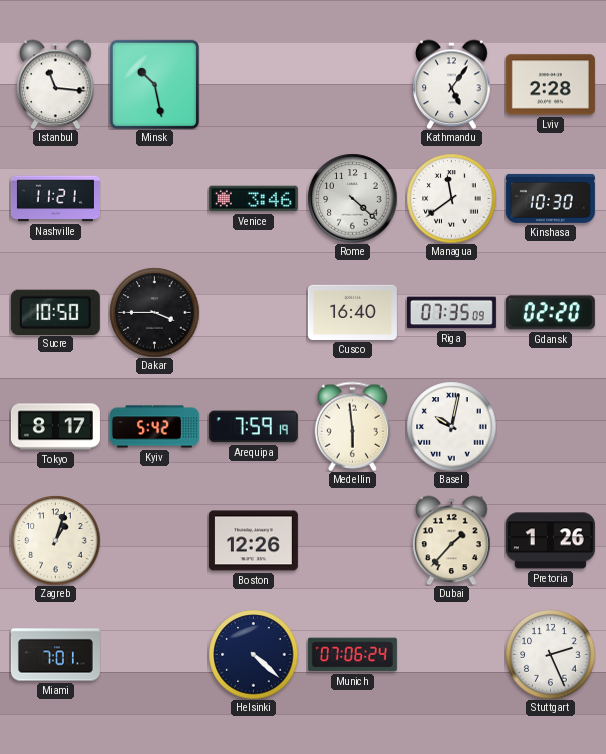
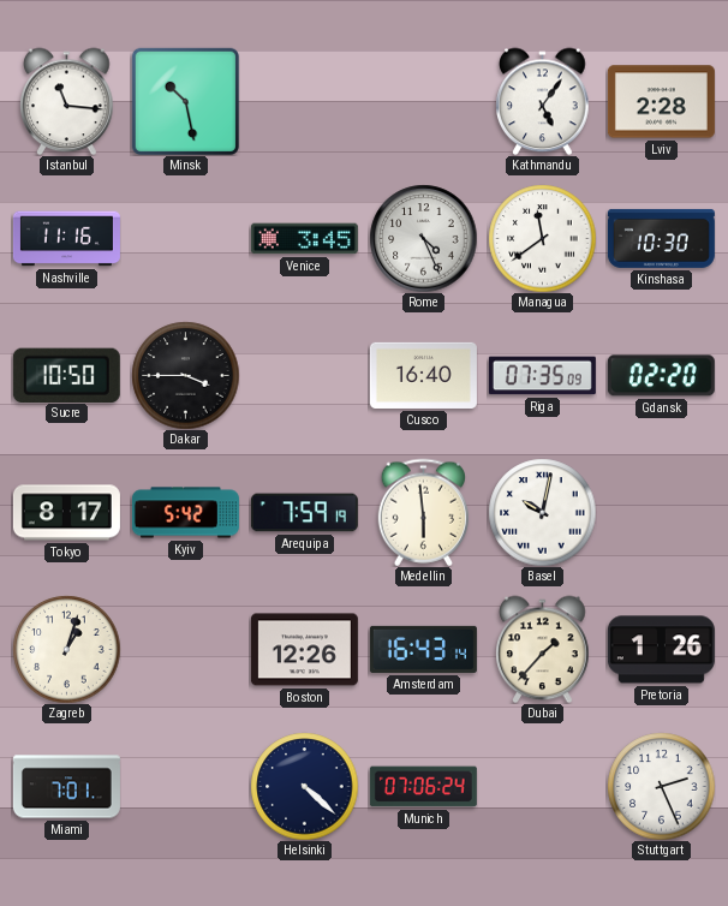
Nashville: 11:21 -> 11:16
Venice: 3:46 -> 3:45
Rome: 4:22 -> 4:26
Amsterdam: none -> 16:43
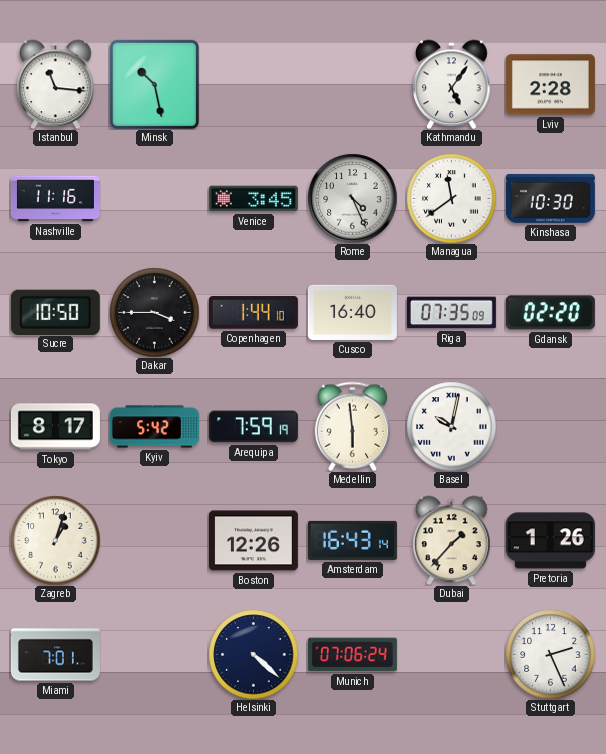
Copenhagen: none -> 1:44
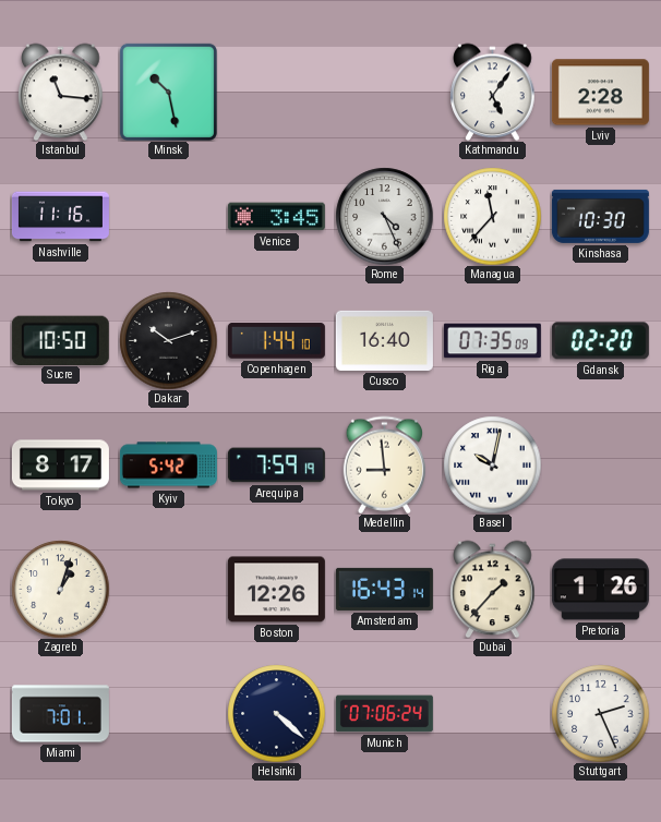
Managua: 11:39 -> 11:37
Dakar: 3:45 -> 10:12
Medellin: 5:59 -> 8:59
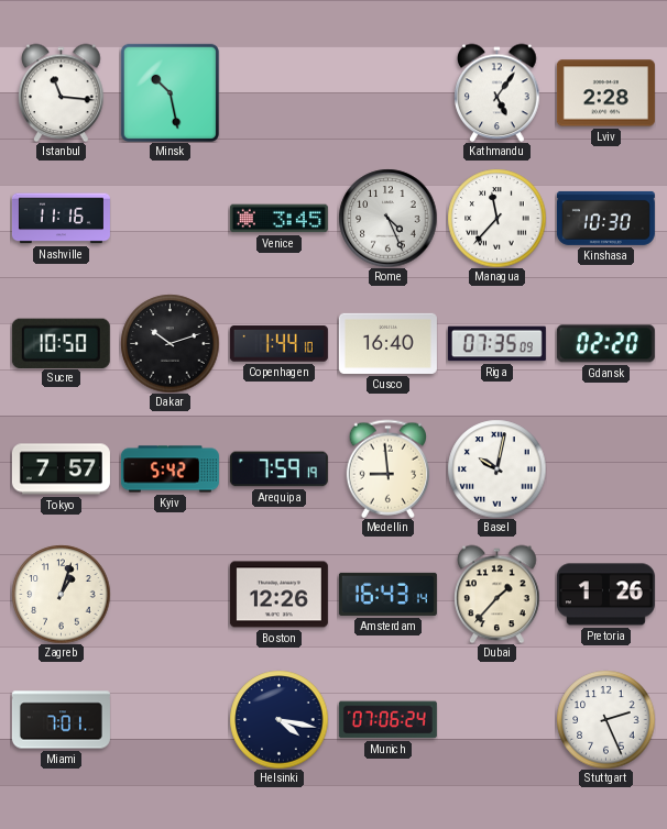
Tokyo: 8:17 -> 7:57
Helsinki: 4:22 -> 4:17
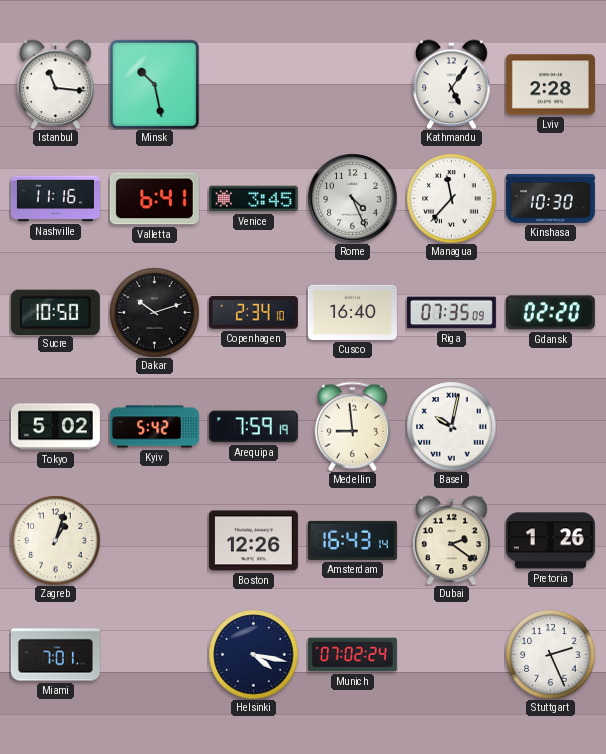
Valletta: none -> 6:41
Copenhagen: 1:44 -> 2:34
Tokyo: 7:57 -> 5:02
Dubai: 1:37 -> 2:21
Munich: 07:06 -> 07:02
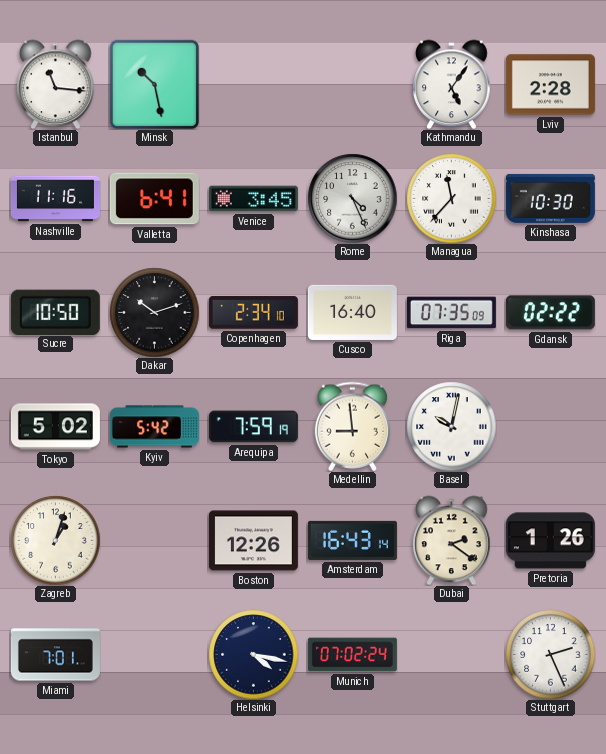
Gdansk: 02:20 -> 02:22
